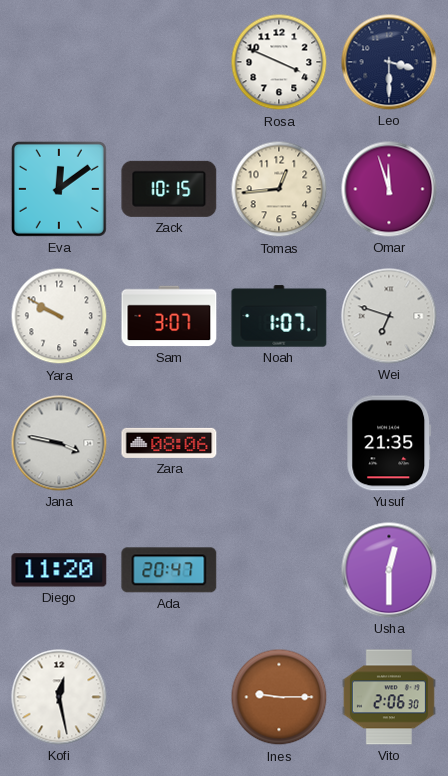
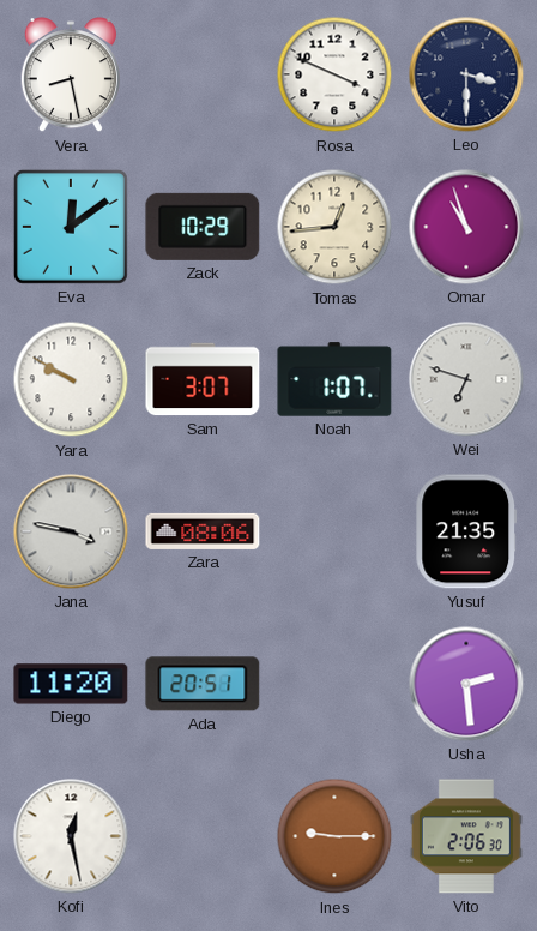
Vera: none -> 8:28
Zack: 10:15 -> 10:29
Omar: 11:57 -> 10:57
Ada: 20:47 -> 20:51
Usha: 12:30 -> 2:29
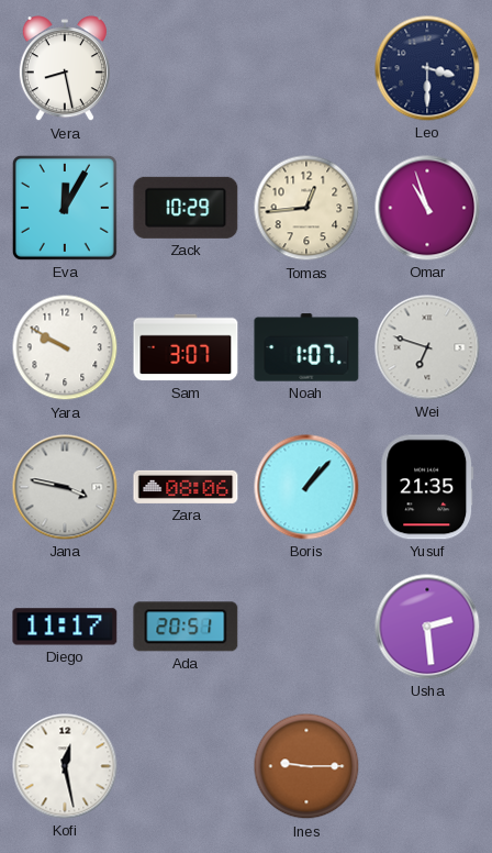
Rosa: 3:49 -> none
Eva: 12:09 -> 12:05
Boris: none -> 1:07
Diego: 11:20 -> 11:17
Vito: 2:06 -> none
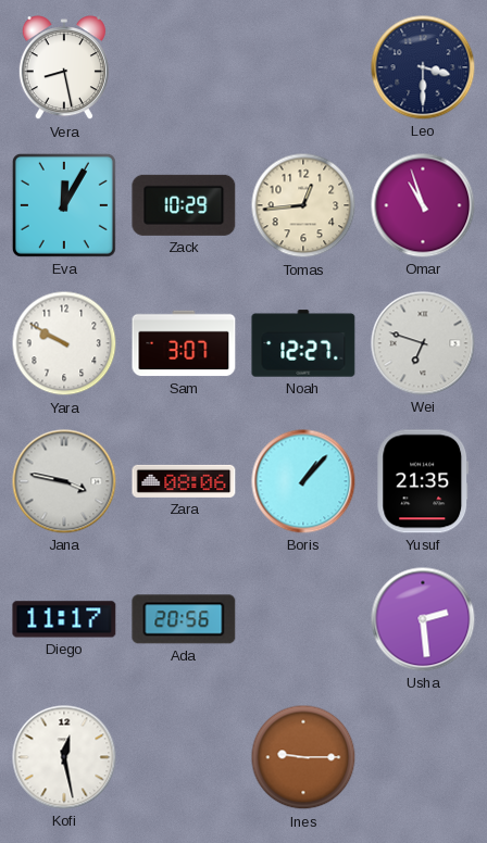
Noah: 1:07 -> 12:27
Ada: 20:51 -> 20:56
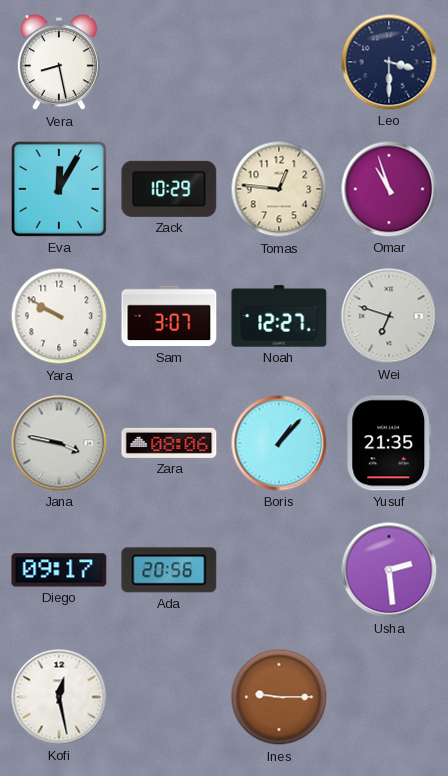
Tomas: 12:44 -> 12:46
Diego: 11:17 -> 09:17
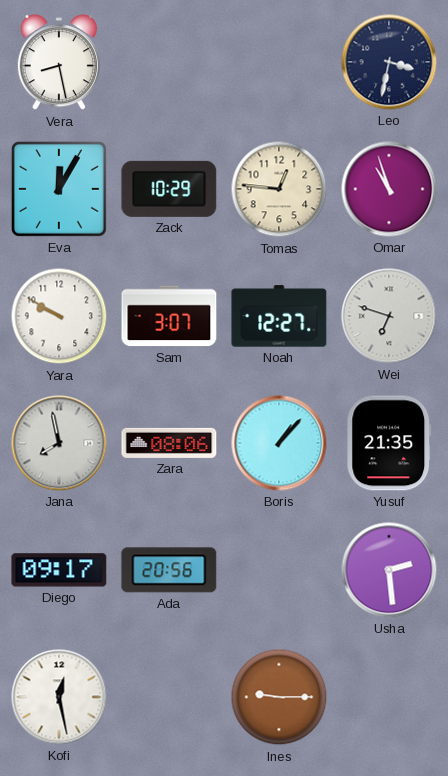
Leo: 3:30 -> 3:32
Jana: 3:47 -> 7:58
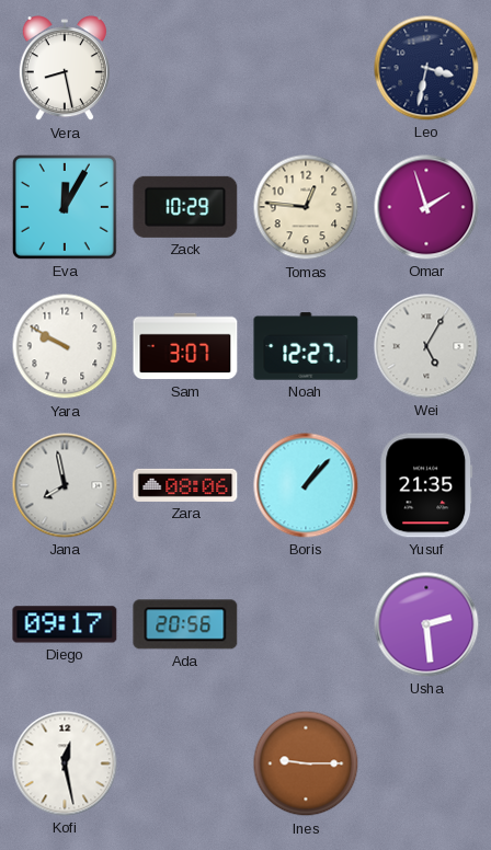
Omar: 10:57 -> 1:57
Wei: 6:48 -> 5:05
